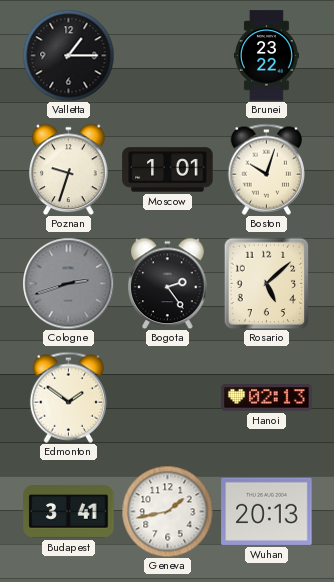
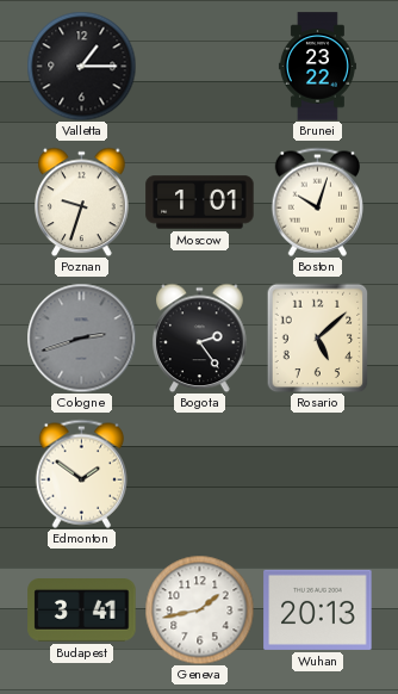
Hanoi: 02:13 -> none
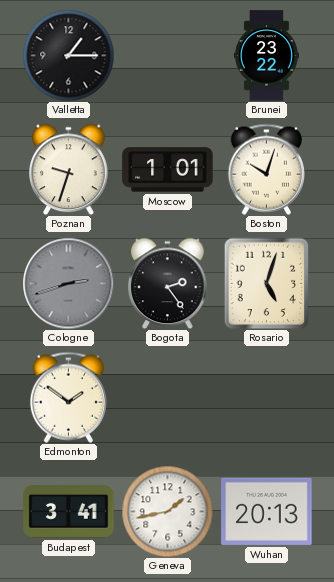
Rosario: 5:08 -> 5:03
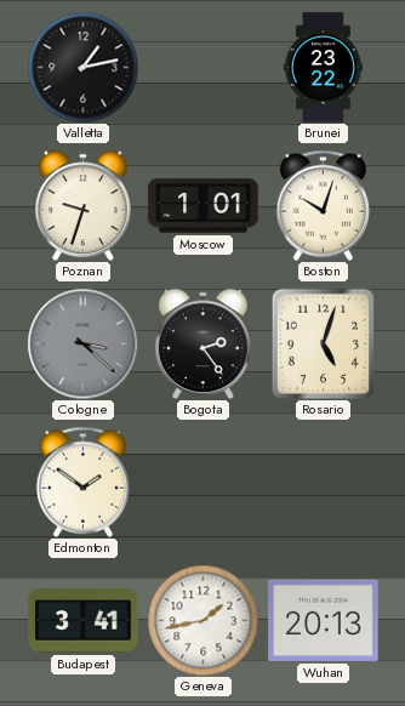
Valletta: 1:15 -> 1:13
Cologne: 2:42 -> 3:22
